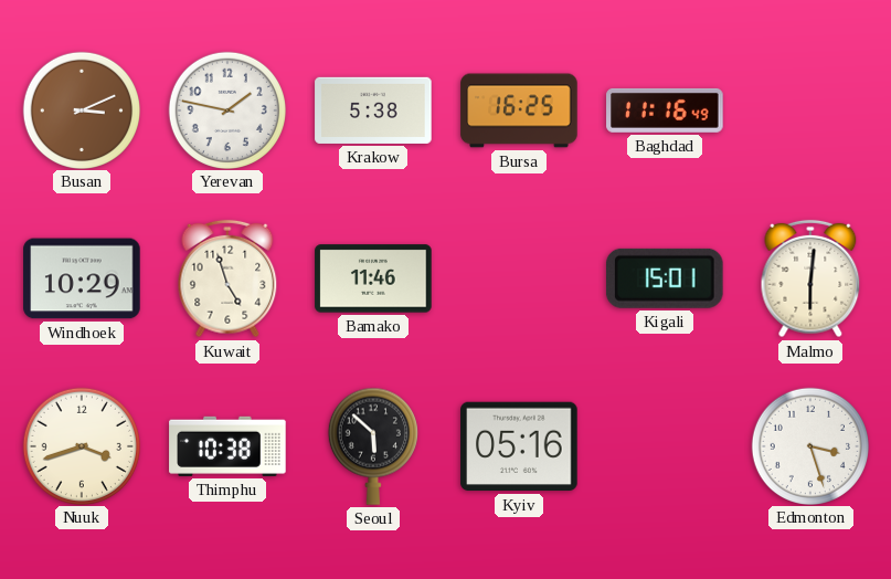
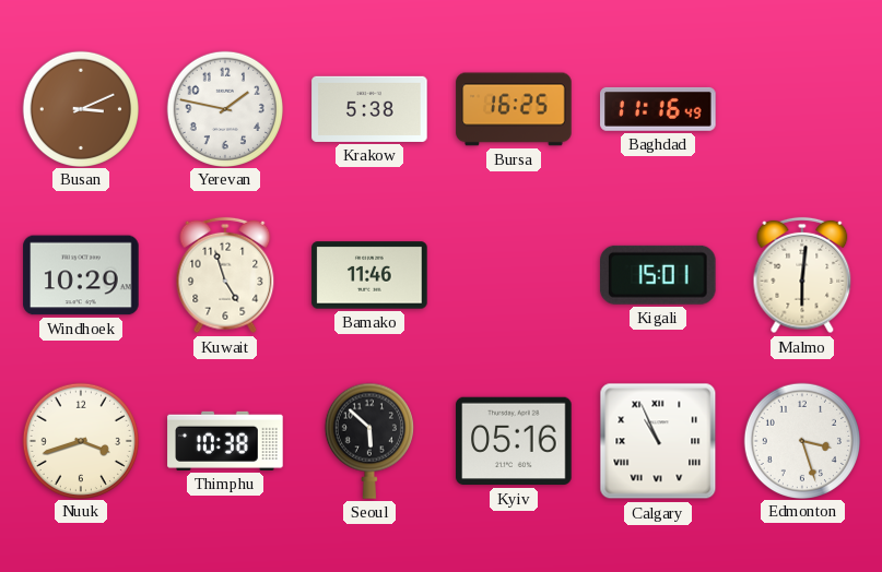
Calgary: none -> 10:56
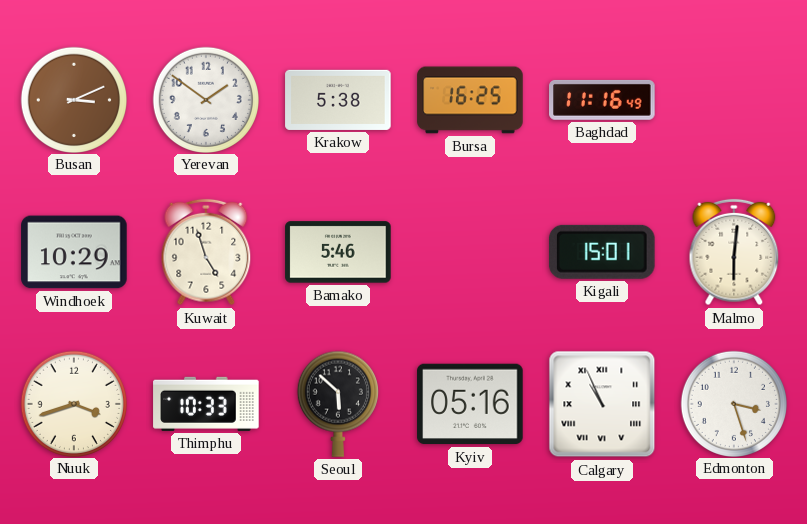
Yerevan: 1:47 -> 1:51
Bamako: 11:46 -> 5:46
Thimphu: 10:38 -> 10:33
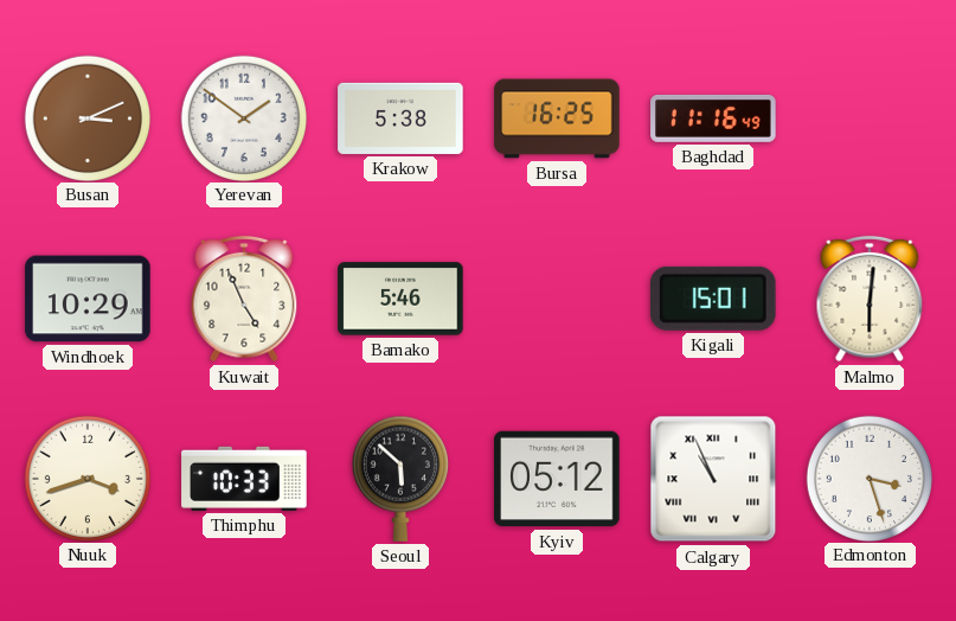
Kuwait: 4:57 -> 4:56
Kyiv: 05:16 -> 05:12
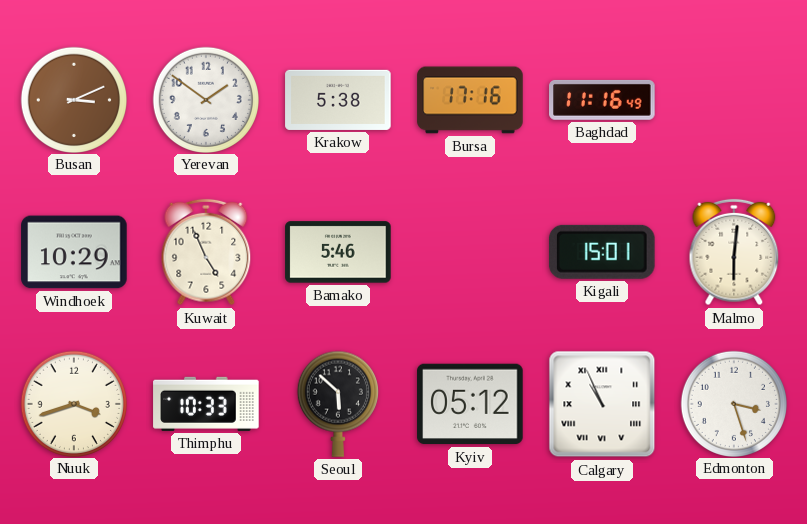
Bursa: 16:25 -> 17:16
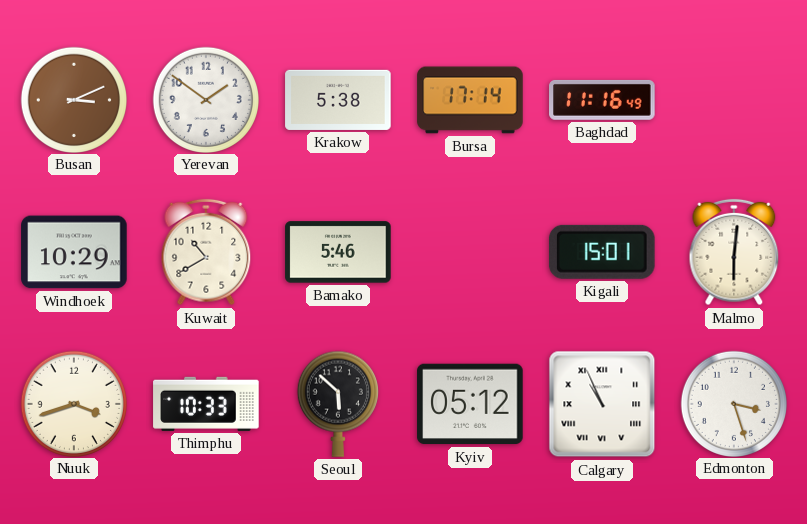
Bursa: 17:16 -> 17:14
Kuwait: 4:56 -> 10:40
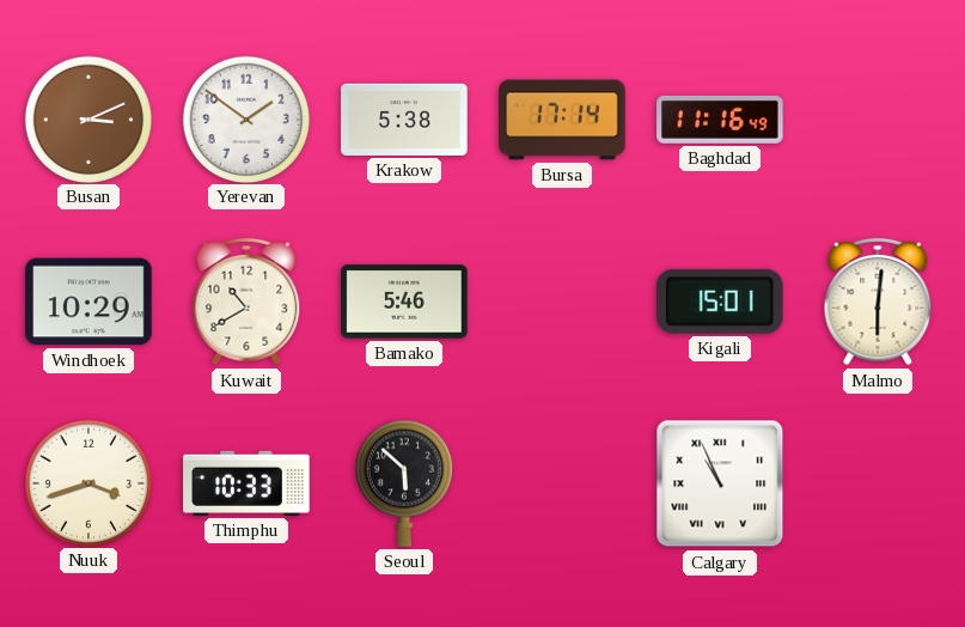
Kyiv: 05:12 -> none
Edmonton: 3:27 -> none
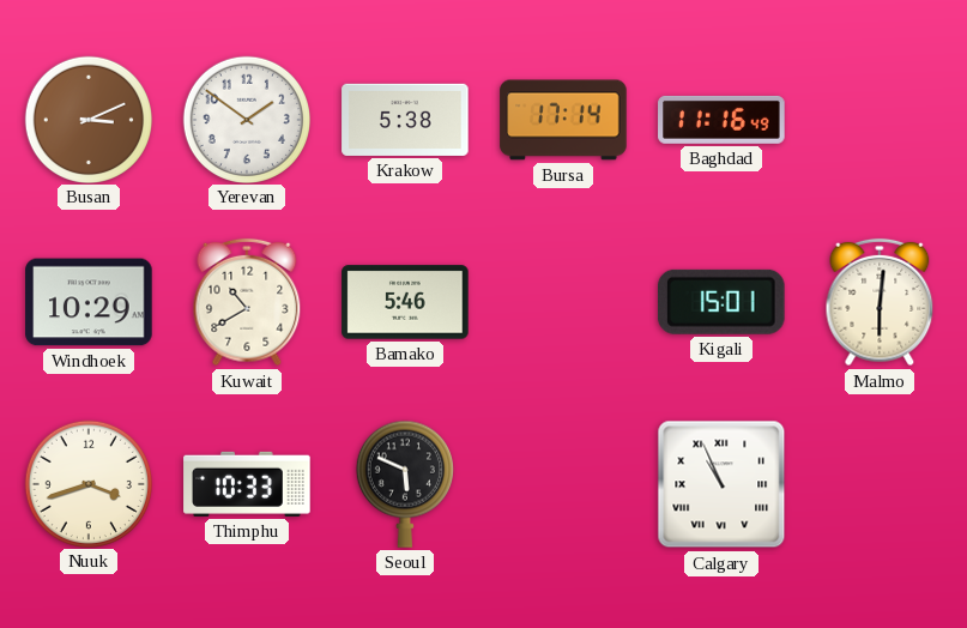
Seoul: 5:52 -> 5:49
